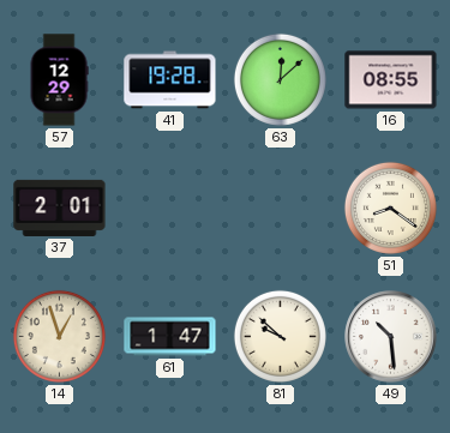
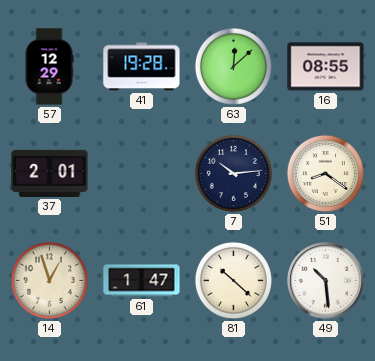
7: none -> 10:14
81: 9:52 -> 10:22
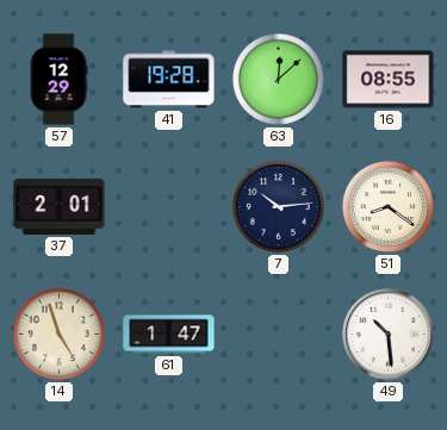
14: 12:57 -> 4:57
81: 10:22 -> none
